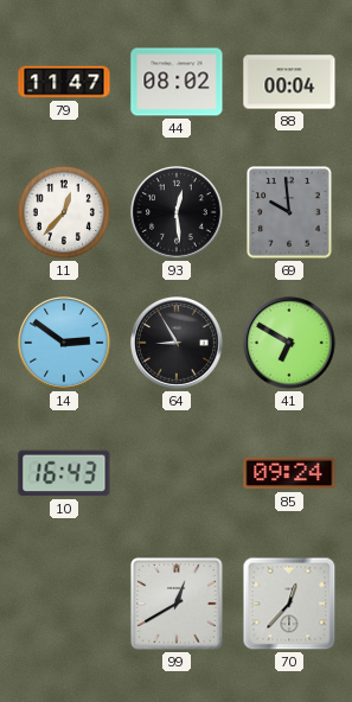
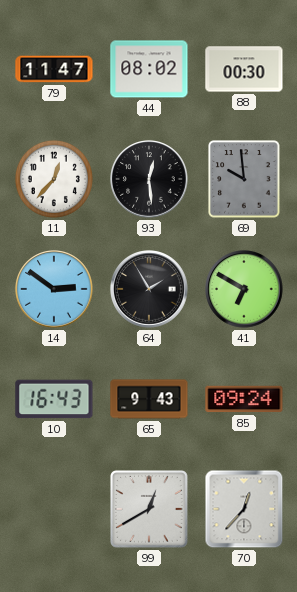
88: 00:04 -> 00:30
64: 8:55 -> 1:55
65: none -> 9:43
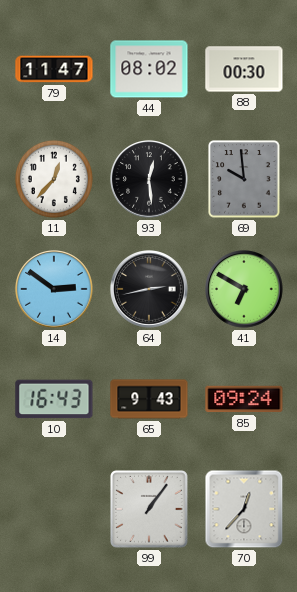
64: 1:55 -> 2:43
99: 12:40 -> 1:06
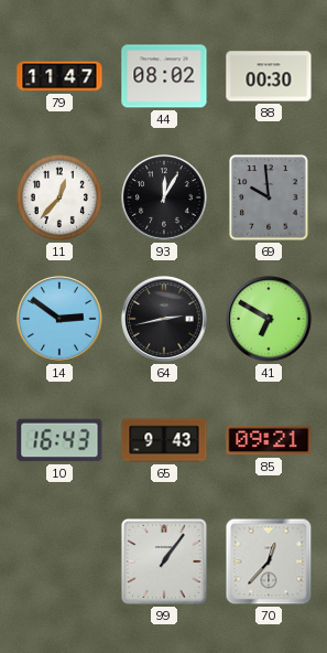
93: 12:29 -> 12:05
85: 09:24 -> 09:21
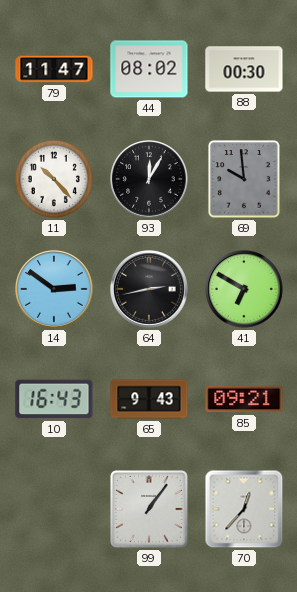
11: 12:37 -> 10:23
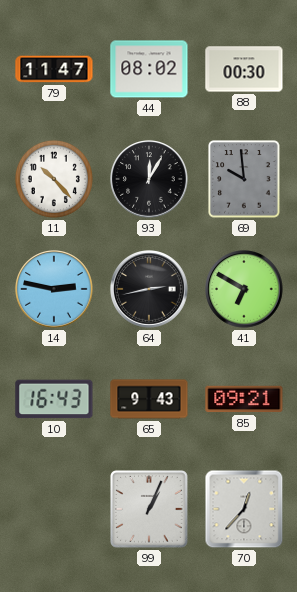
14: 2:51 -> 2:47
99: 1:06 -> 1:04
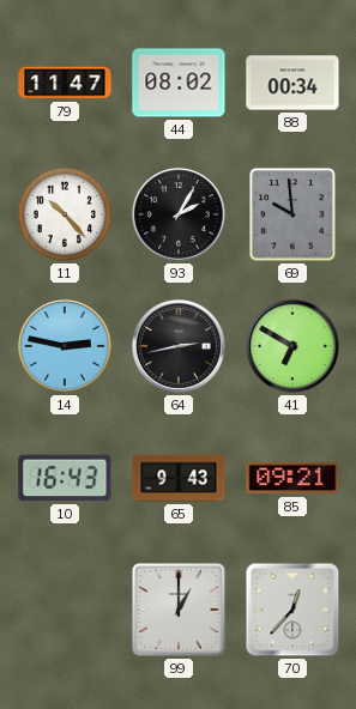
88: 00:30 -> 00:34
93: 12:05 -> 2:05
99: 1:04 -> 1:00
